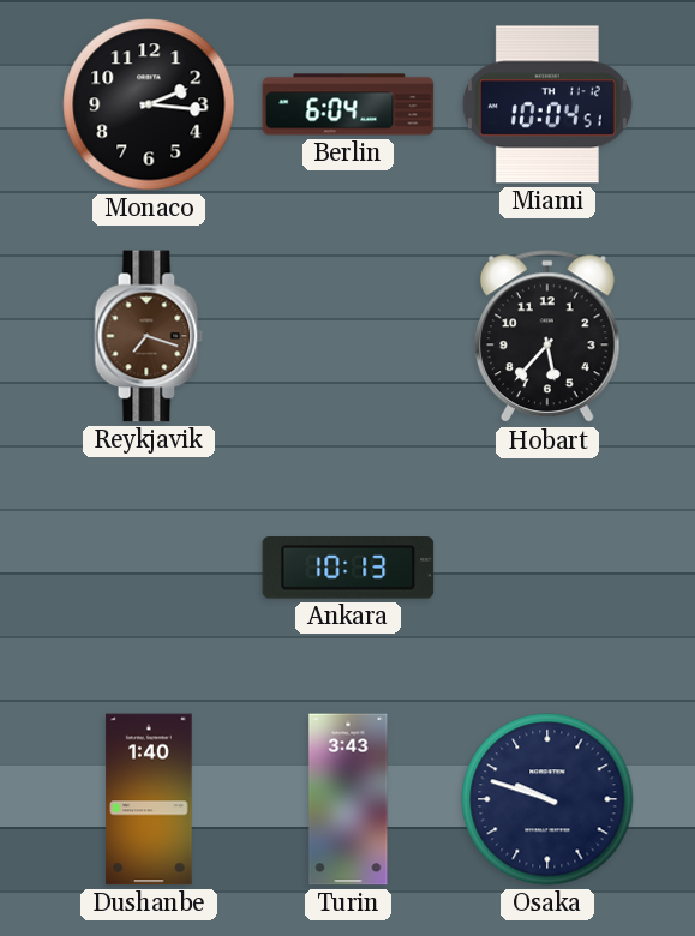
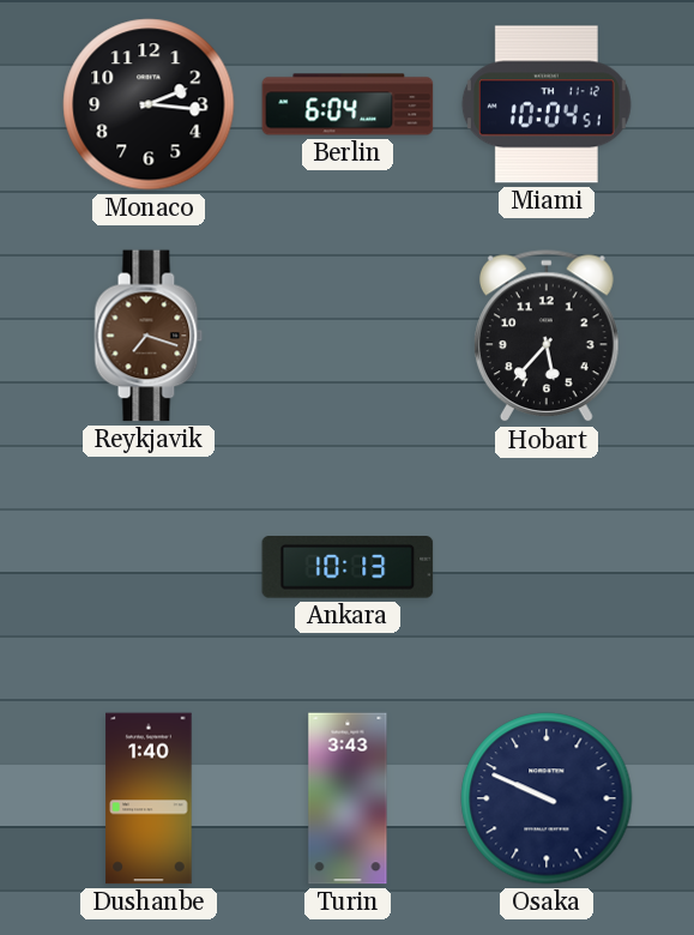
Osaka: 9:48 -> 9:49
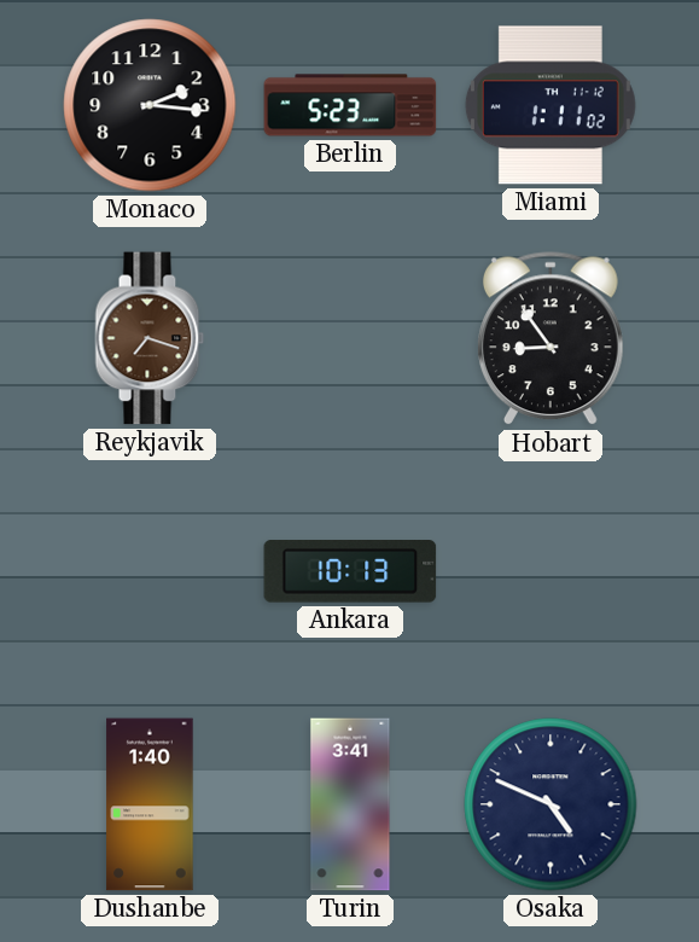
Berlin: 6:04 -> 5:23
Miami: 10:04 -> 1:11
Hobart: 5:37 -> 8:54
Turin: 3:43 -> 3:41
Osaka: 9:49 -> 4:49
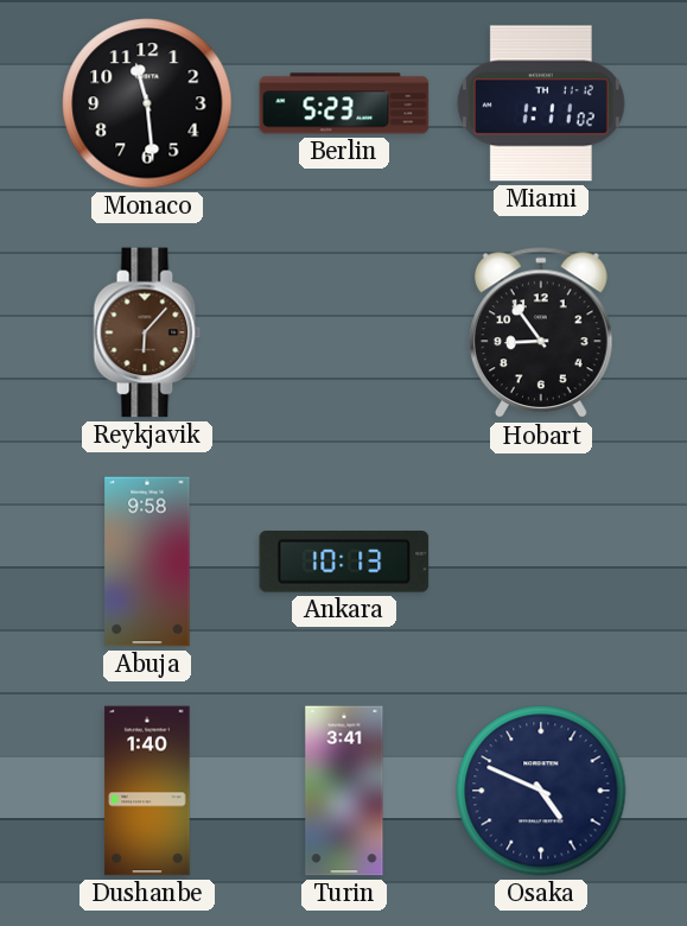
Monaco: 2:16 -> 11:29
Reykjavik: 7:18 -> 6:07
Abuja: none -> 9:58
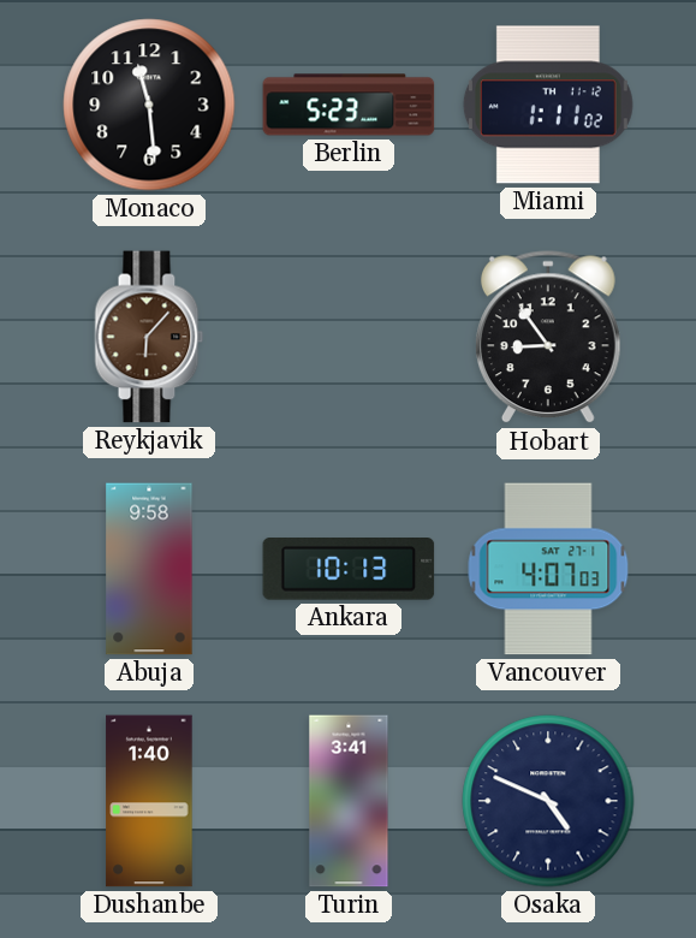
Vancouver: none -> 4:07
